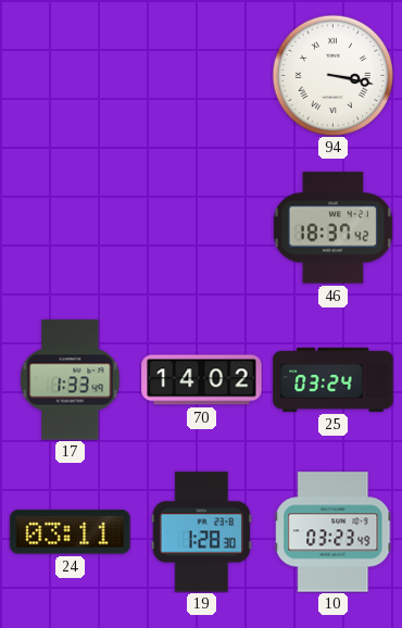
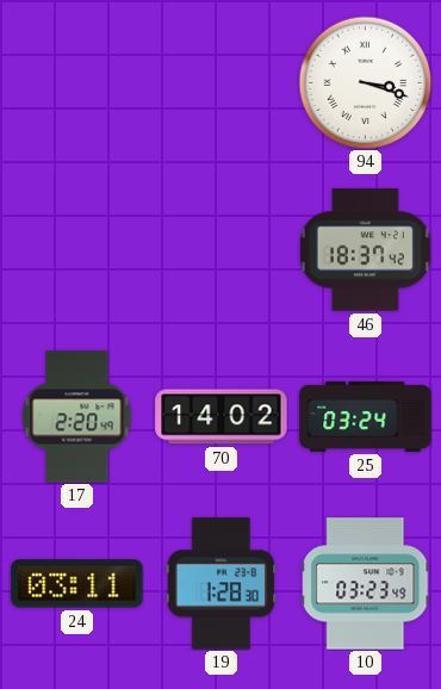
94: 3:17 -> 3:18
17: 1:33 -> 2:20
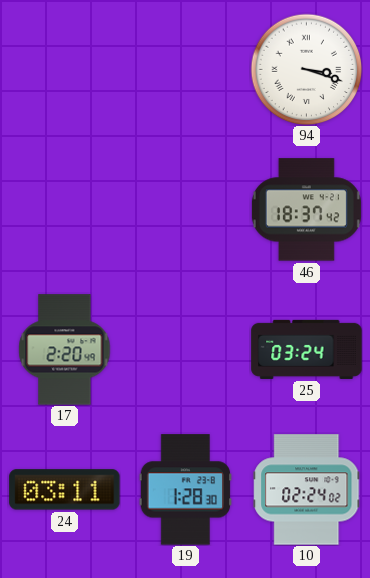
70: 14:02 -> none
10: 03:23 -> 02:24
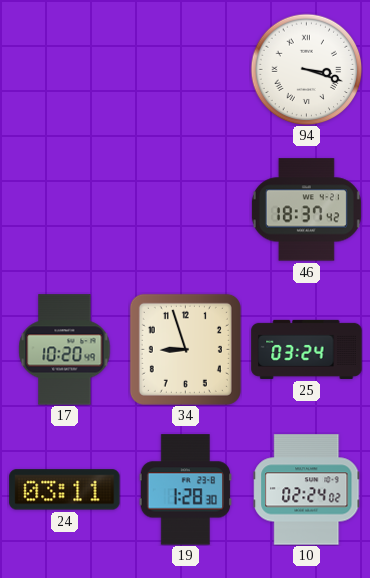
17: 2:20 -> 10:20
34: none -> 8:57
